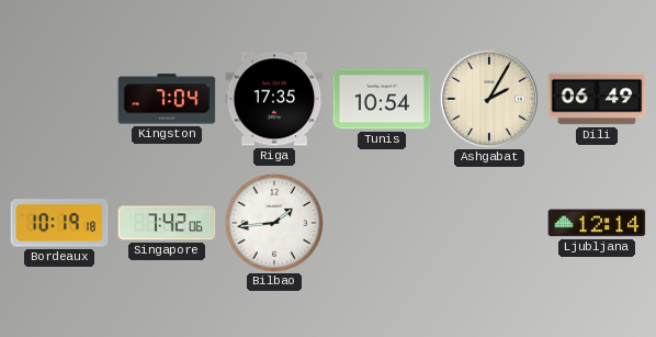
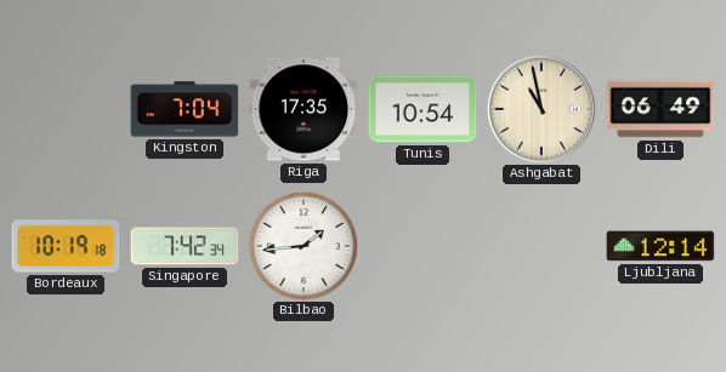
Ashgabat: 2:05 -> 10:58
Singapore: 7:42:06 -> 7:42:34
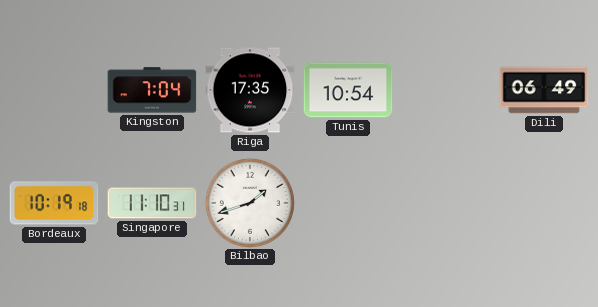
Ashgabat: 10:58 -> none
Singapore: 7:42 -> 11:10
Bilbao: 1:44 -> 1:42
Ljubljana: 12:14 -> none
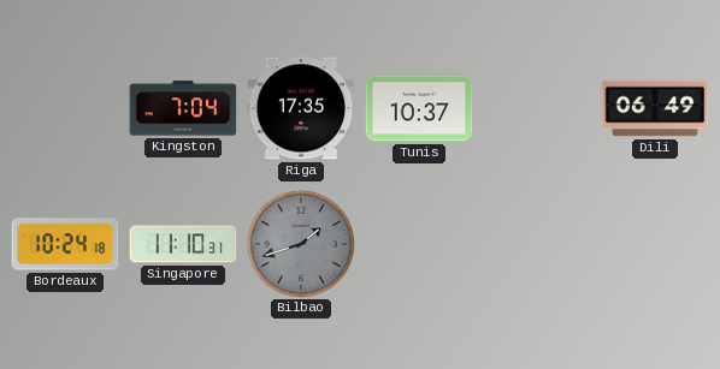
Tunis: 10:54 -> 10:37
Bordeaux: 10:19 -> 10:24
Bilbao dial: white -> grey
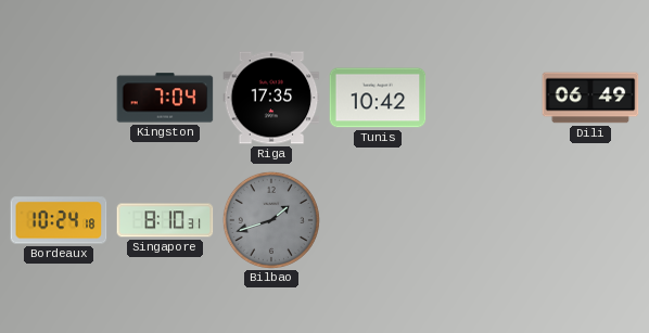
Tunis: 10:37 -> 10:42
Singapore: 11:10 -> 8:10
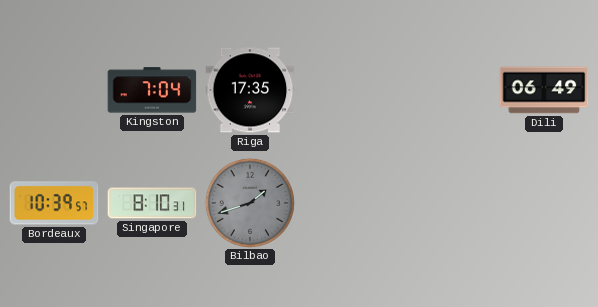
Tunis: 10:42 -> none
Bordeaux: 10:24 -> 10:39
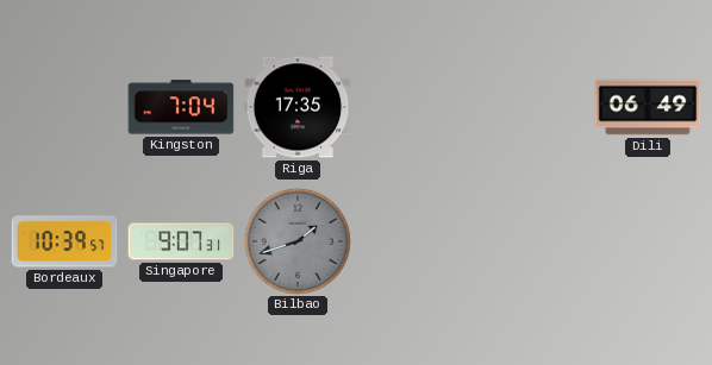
Singapore: 8:10 -> 9:07
